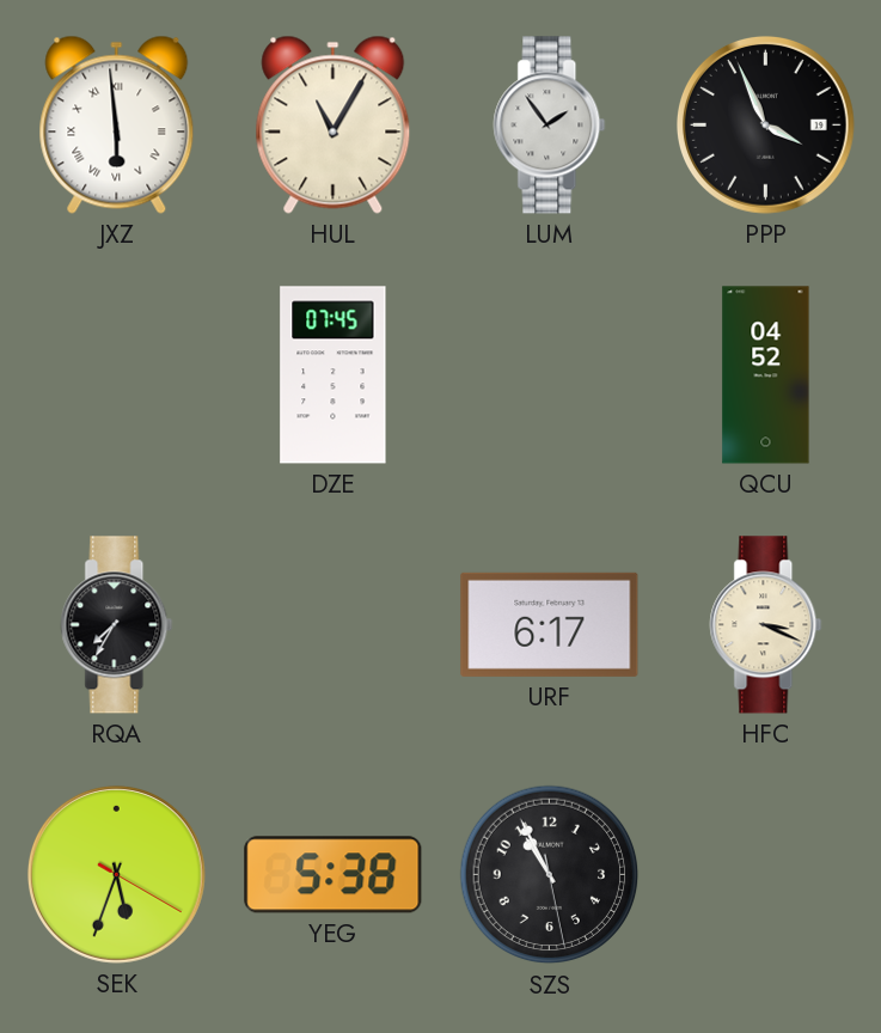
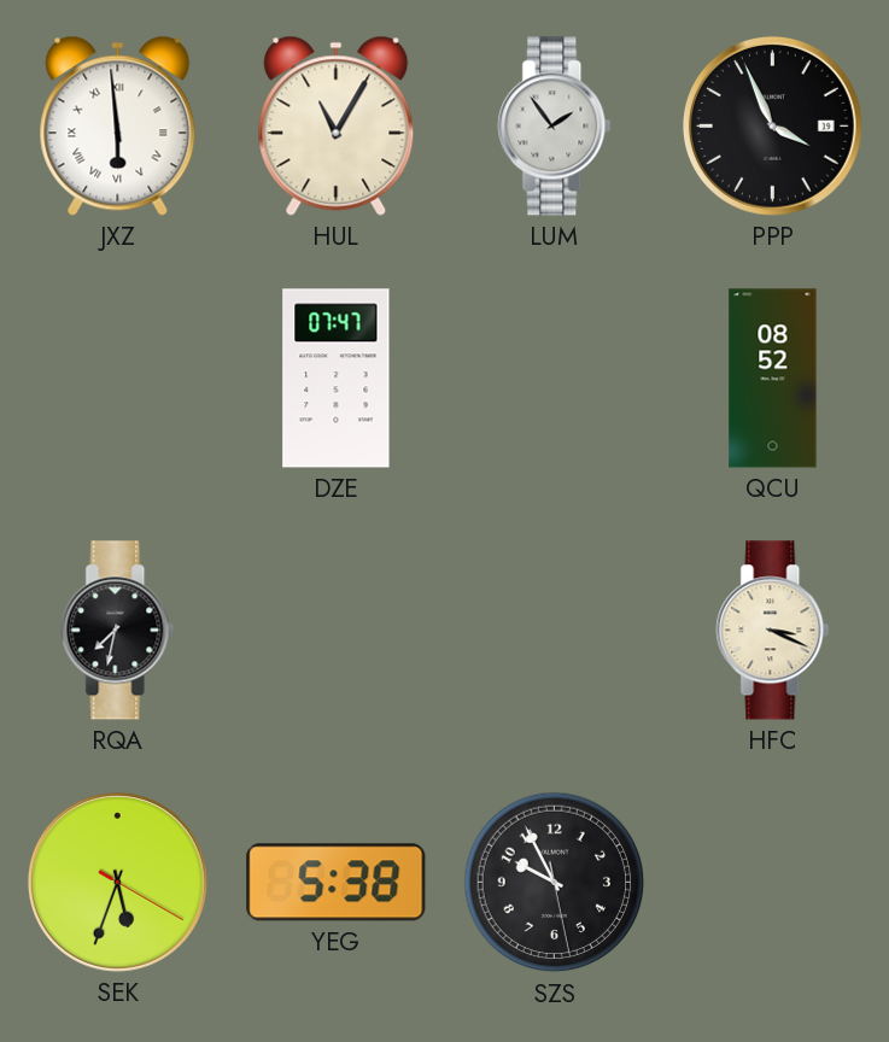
DZE: 07:45 -> 07:47
QCU: 04:52 -> 08:52
RQA: 7:35 -> 7:32
URF: 6:17 -> none
SZS: 10:55 -> 9:55
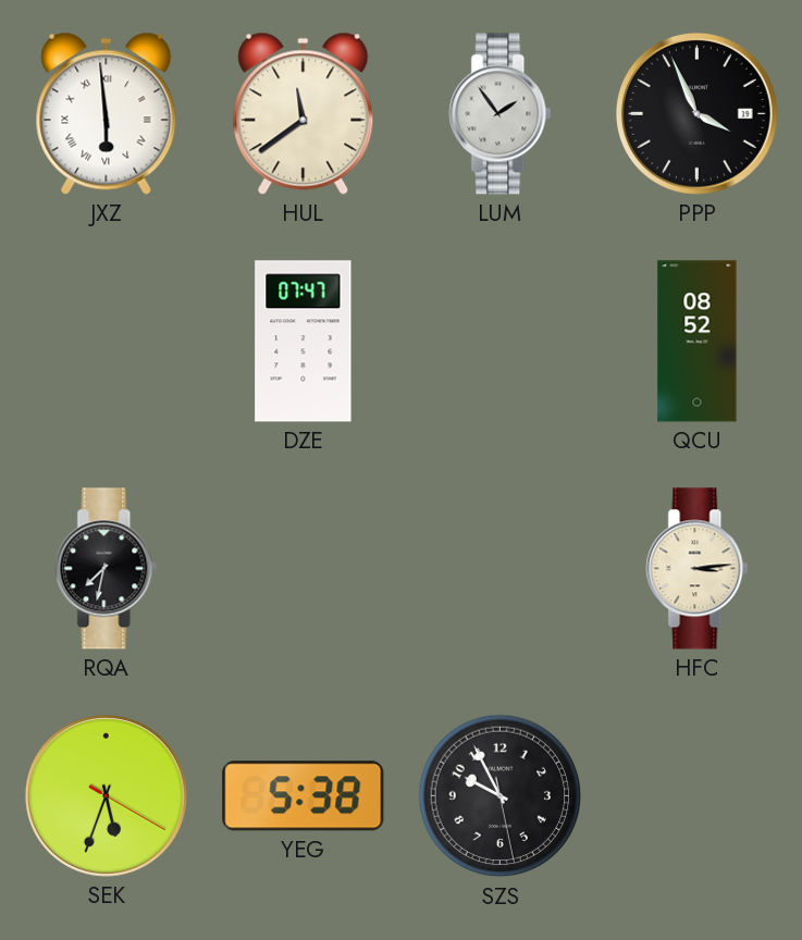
HUL: 11:05 -> 11:39
HFC: 3:19 -> 3:14
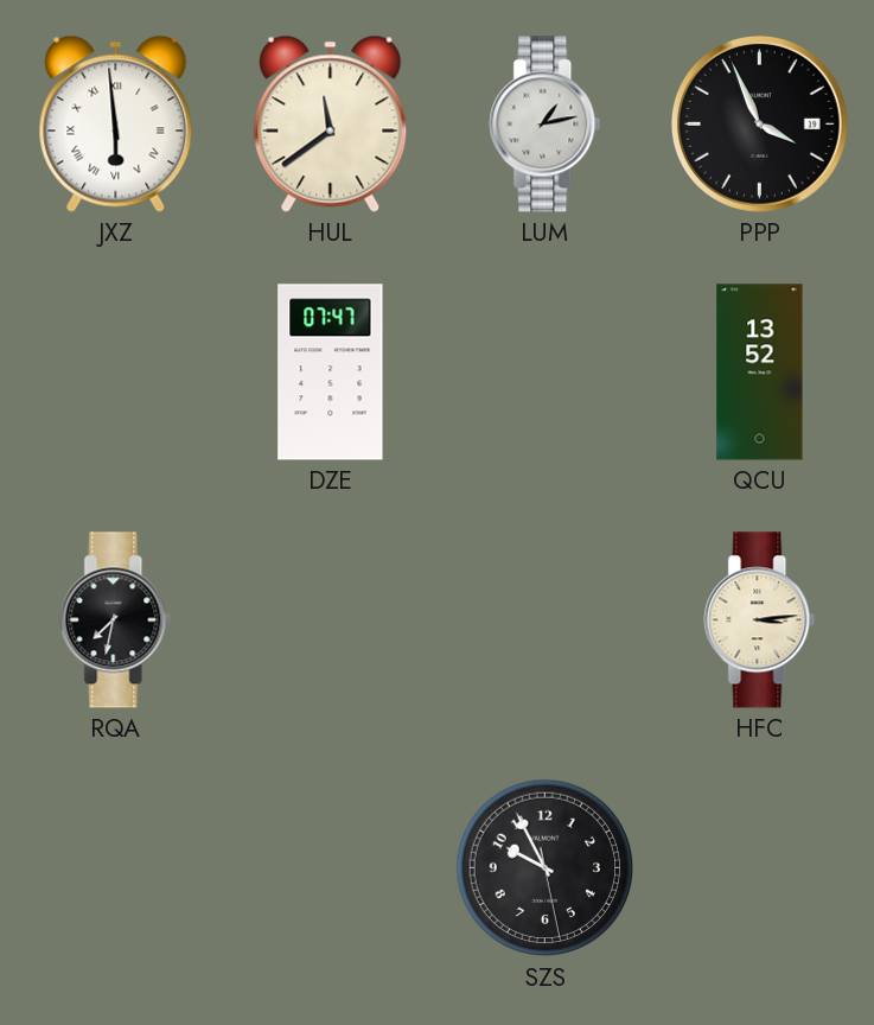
LUM: 1:54 -> 1:13
QCU: 08:52 -> 13:52
SEK: 5:33 -> none
YEG: 5:38 -> none
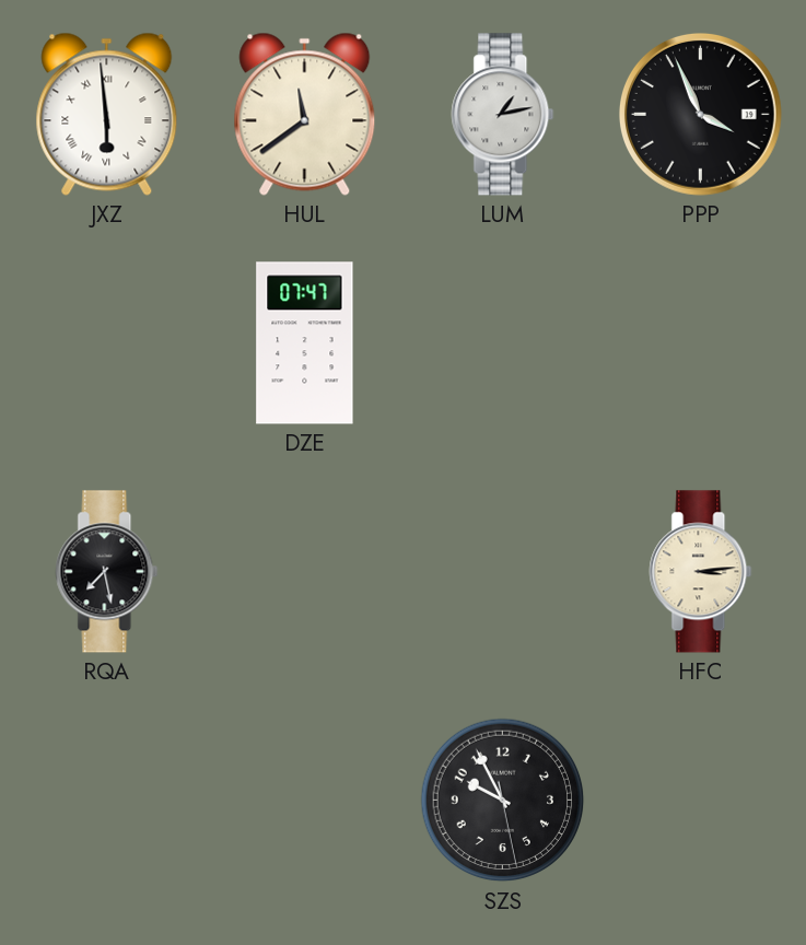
QCU: 13:52 -> none
RQA: 7:32 -> 7:28
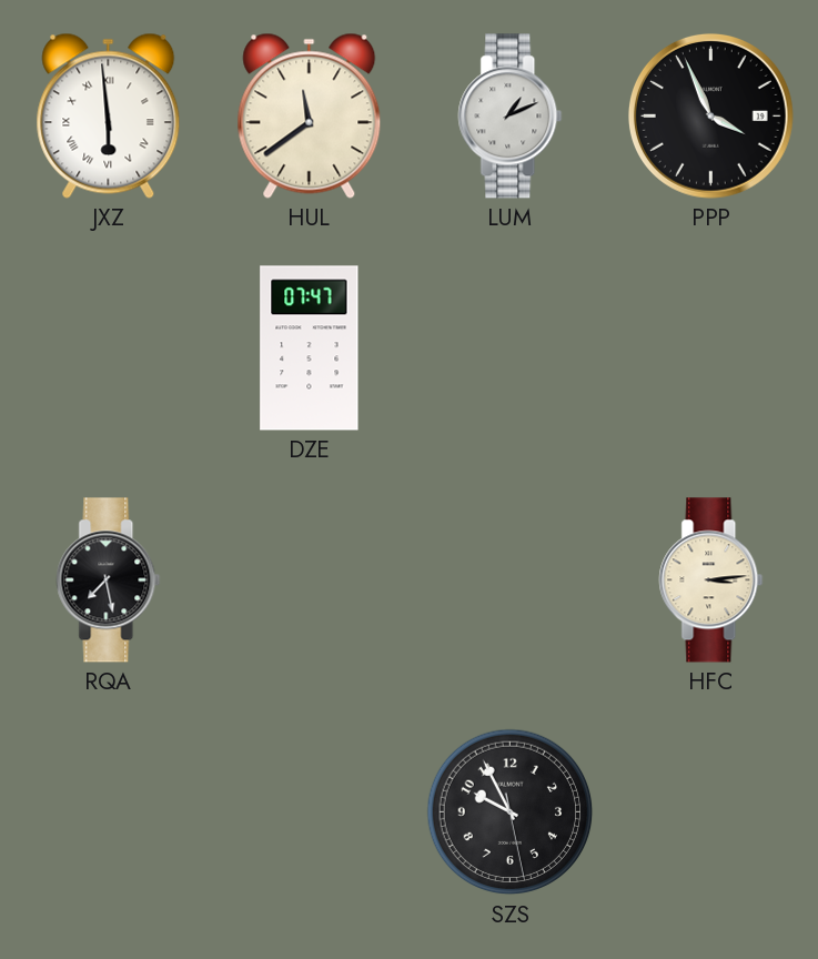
LUM: 1:13 -> 1:11
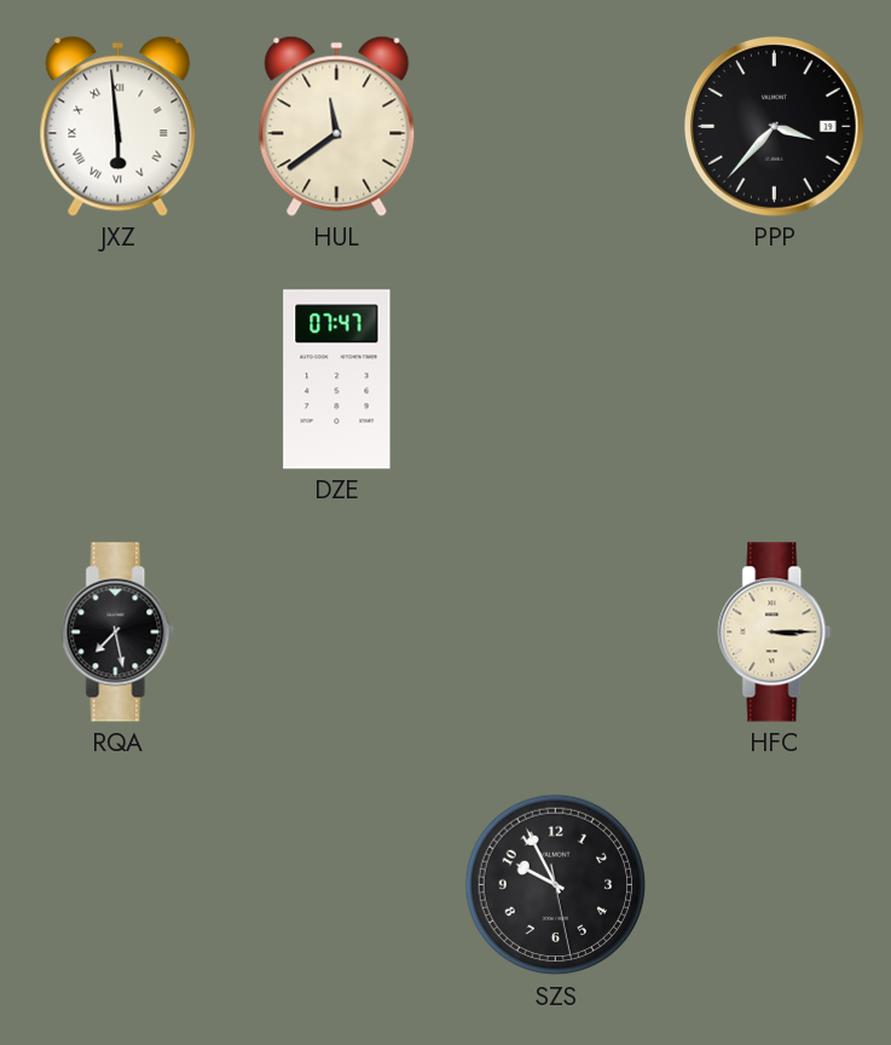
LUM: 1:11 -> none
PPP: 3:56 -> 3:37
HFC: 3:14 -> 3:15
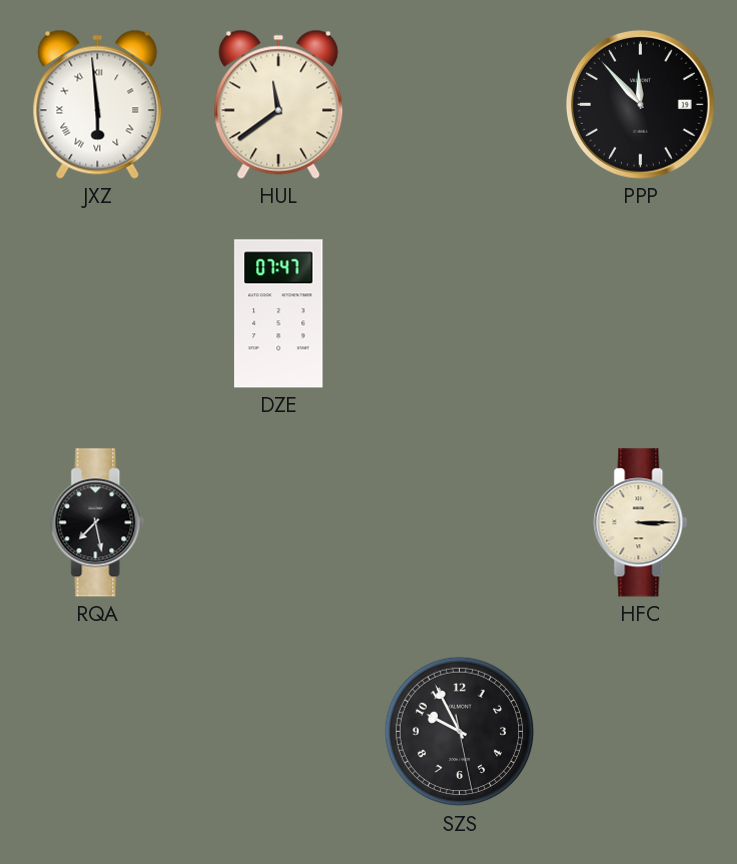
PPP: 3:37 -> 11:53
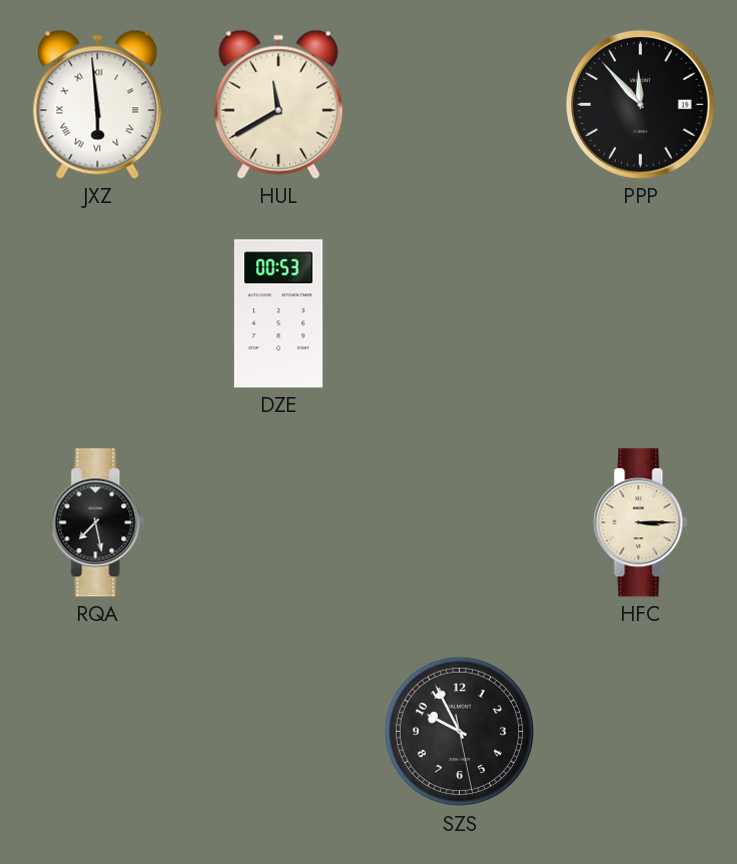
HUL: 11:39 -> 11:40
DZE: 07:47 -> 00:53
